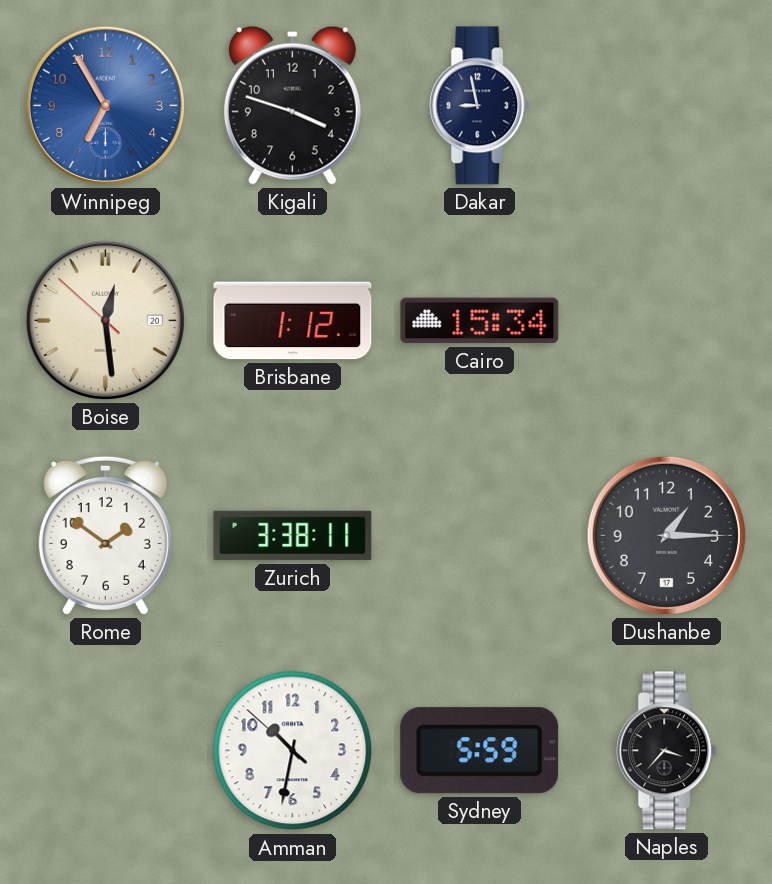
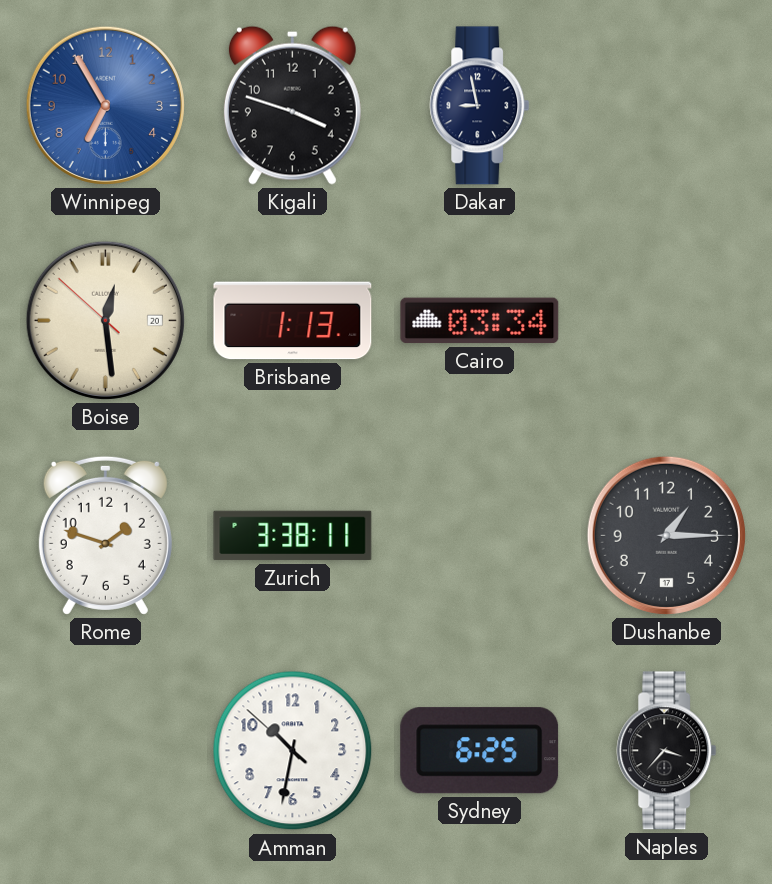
Brisbane: 1:12 -> 1:13
Cairo: 15:34 -> 03:34
Rome: 1:51 -> 1:48
Sydney: 5:59 -> 6:25
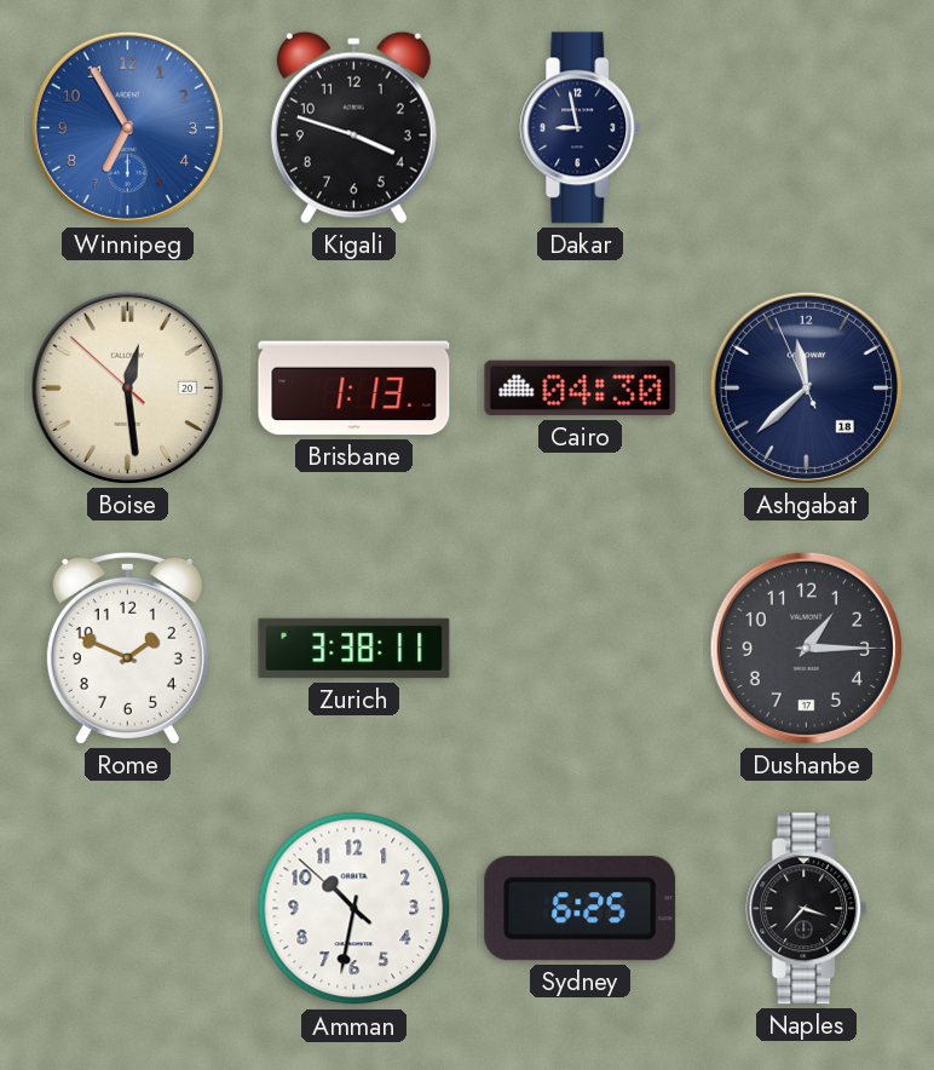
Cairo: 03:34 -> 04:30
Ashgabat: none -> 11:37
Rome: 1:48 -> 1:49
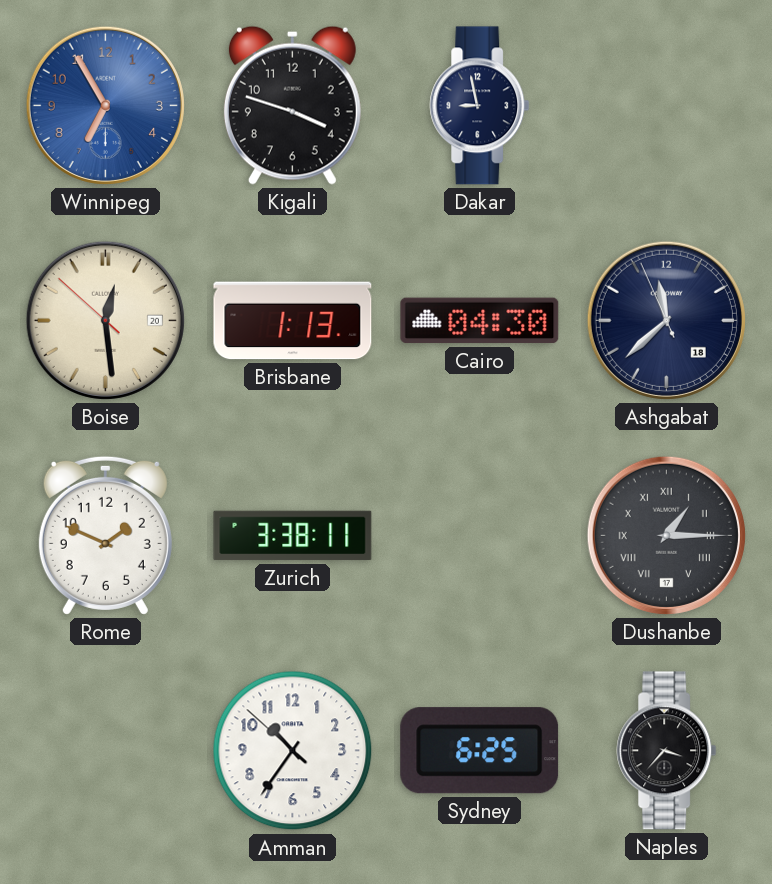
Dushanbe numerals: Arabic -> Roman
Amman: 10:31 -> 10:35
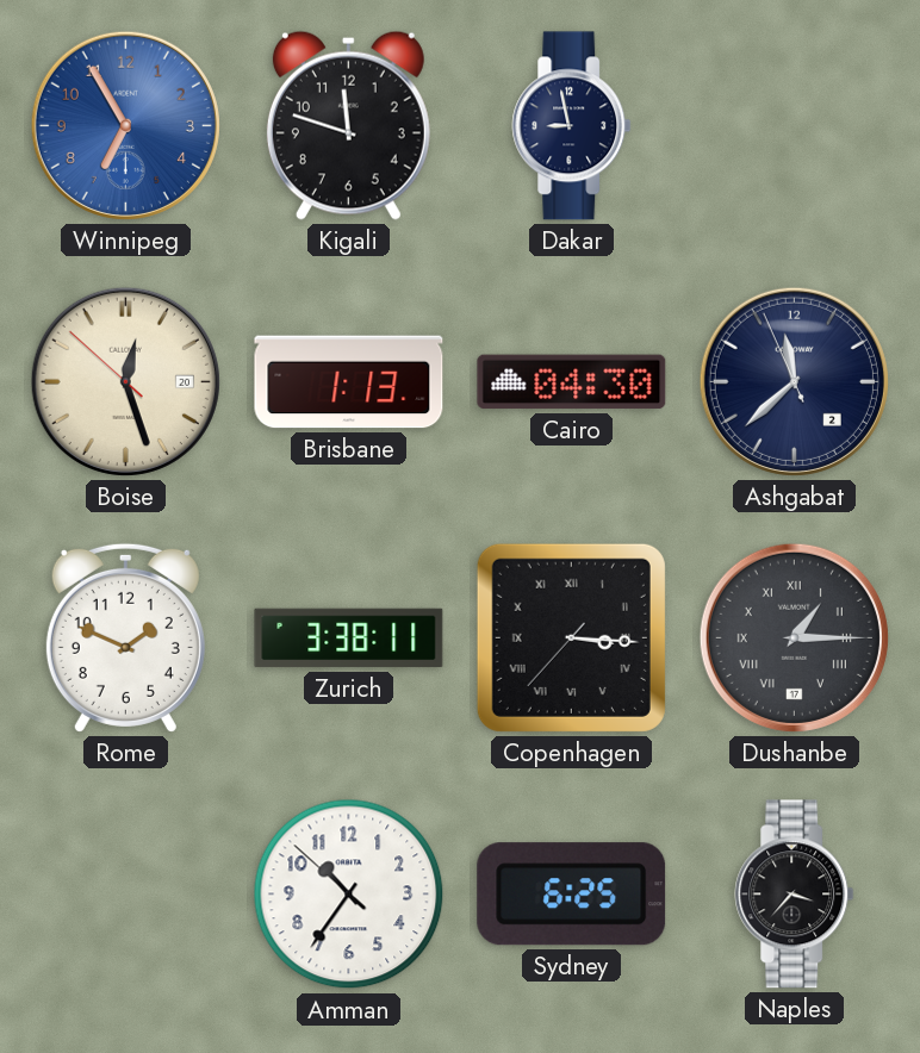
Kigali: 3:48 -> 11:48
Boise: 12:28 -> 12:26
Ashgabat date: 18 -> 2
Copenhagen: none -> 3:15
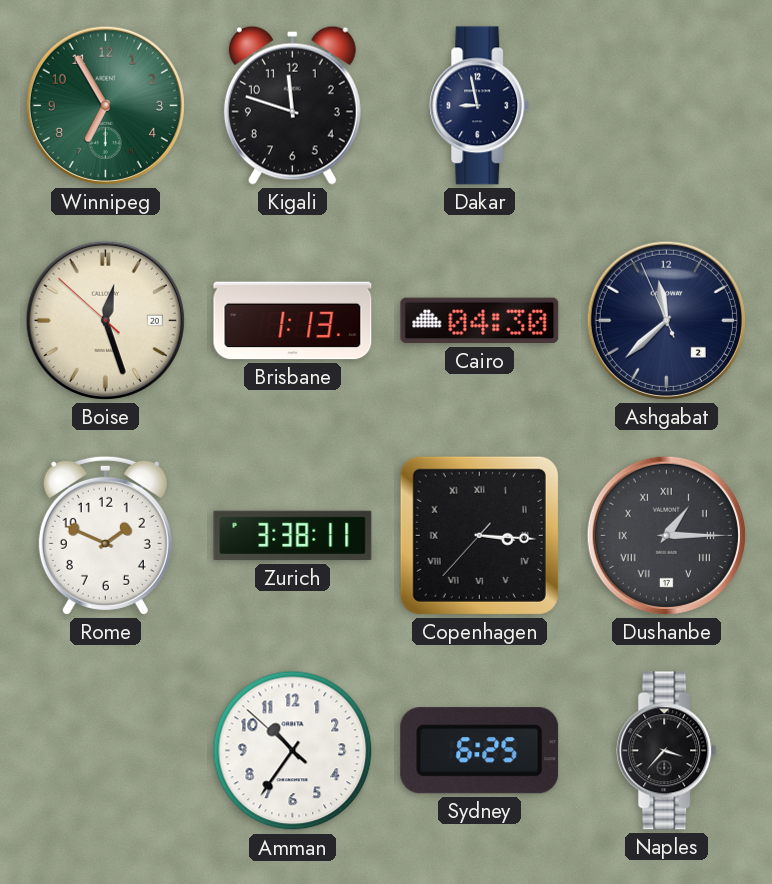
Winnipeg dial: blue -> green
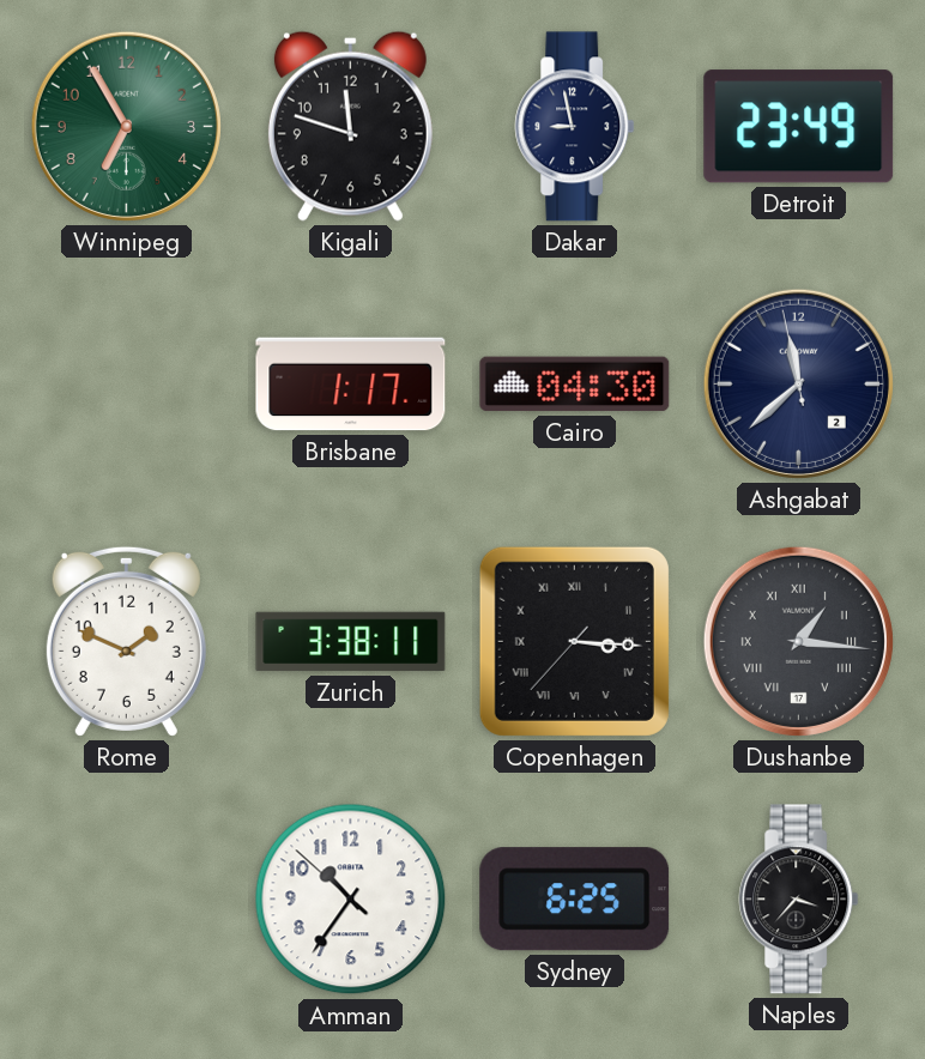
Detroit: none -> 23:49
Boise: 12:26 -> none
Brisbane: 1:13 -> 1:17
Ashgabat: 11:37:56 -> 11:37:58
Dushanbe: 1:15 -> 1:16
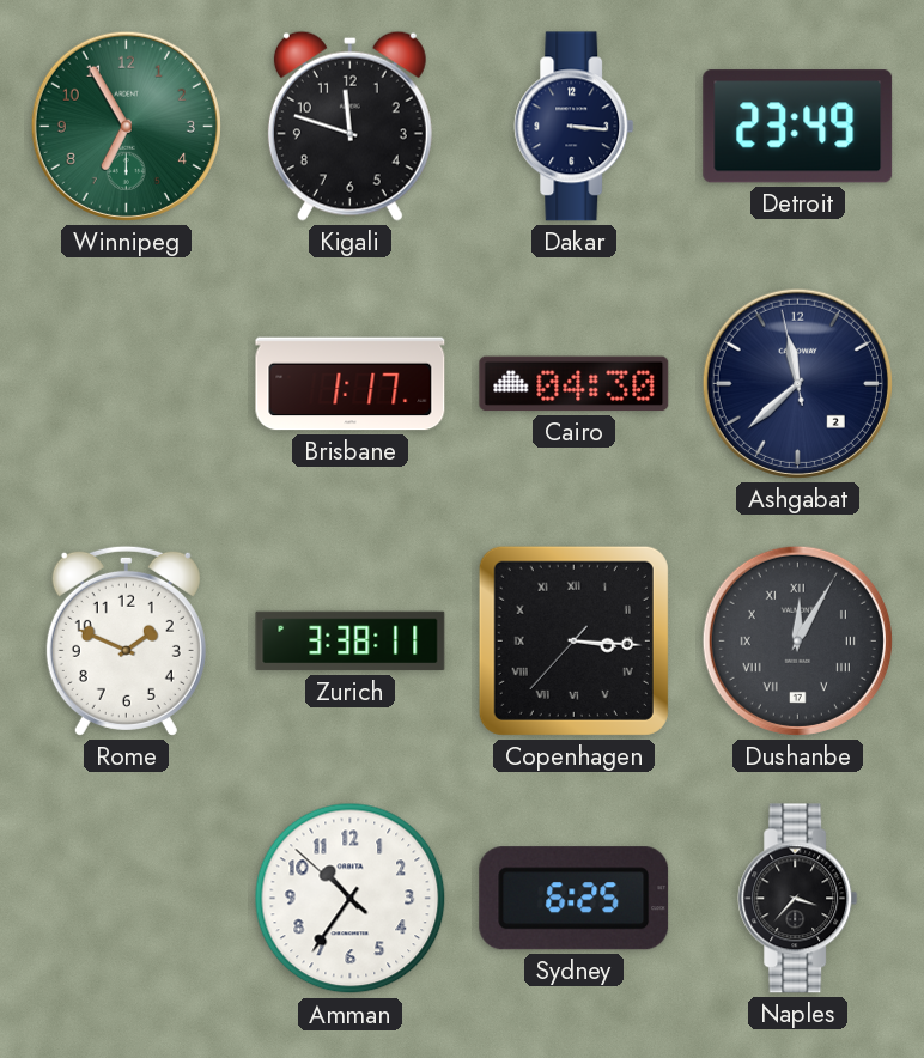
Dakar: 8:58 -> 3:16
Dushanbe: 1:16 -> 12:05
